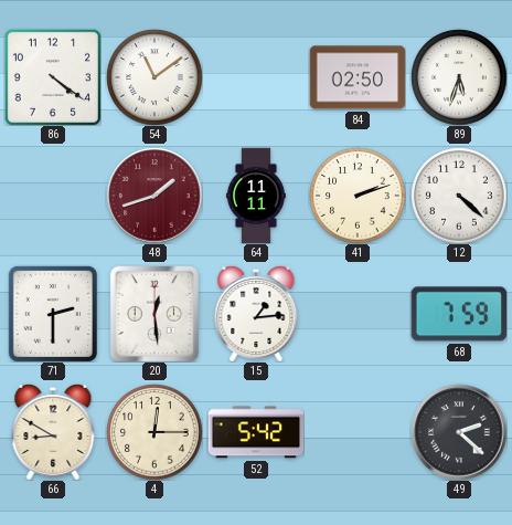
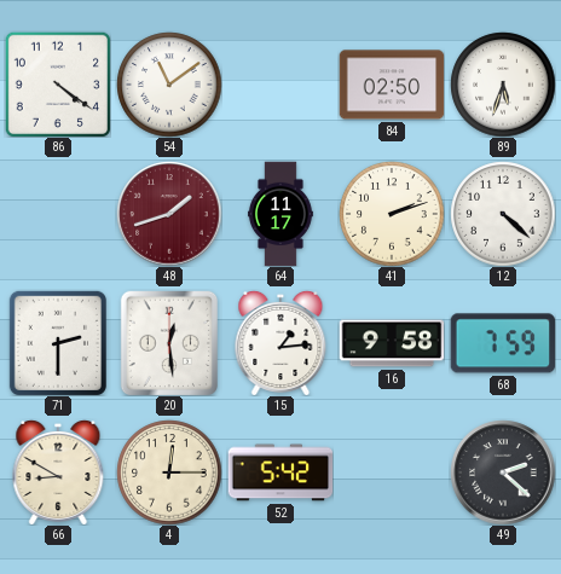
64: 11:11 -> 11:17
16: none -> 9:58
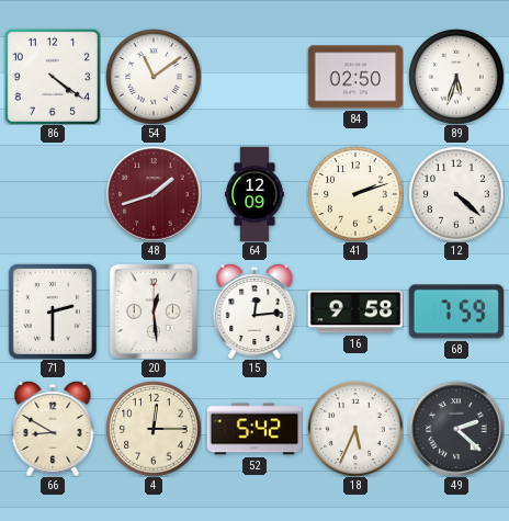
64: 11:17 -> 12:09
15: 1:14 -> 12:14
18: none -> 5:34
